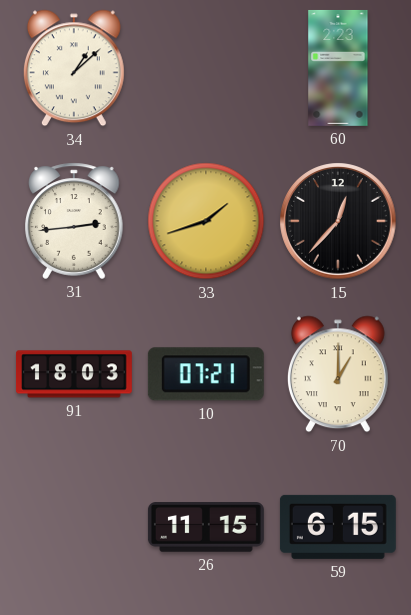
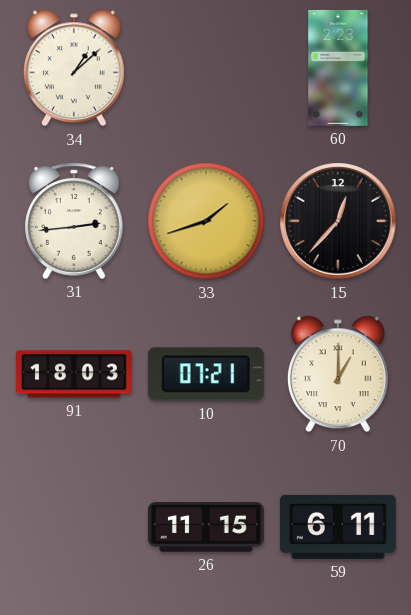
59: 6:15 -> 6:11
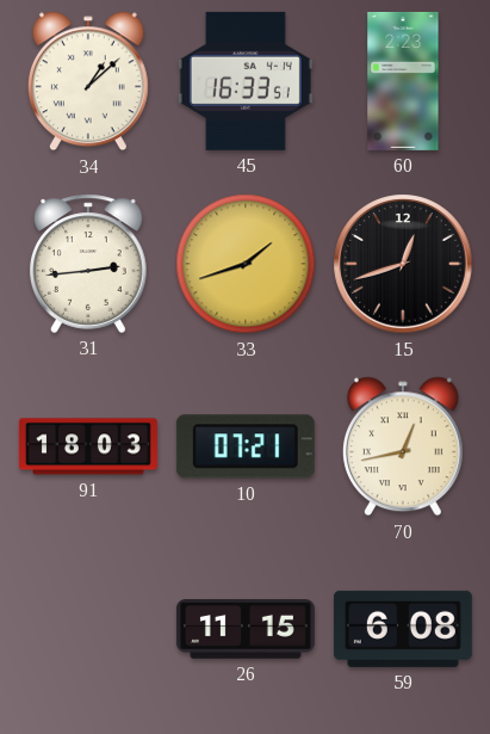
45: none -> 16:33
15: 12:37 -> 12:42
70: 1:00 -> 12:43
59: 6:11 -> 6:08
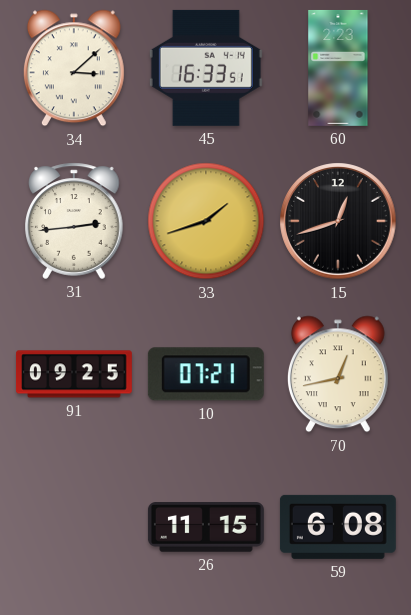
34: 1:08 -> 3:08
91: 18:03 -> 09:25
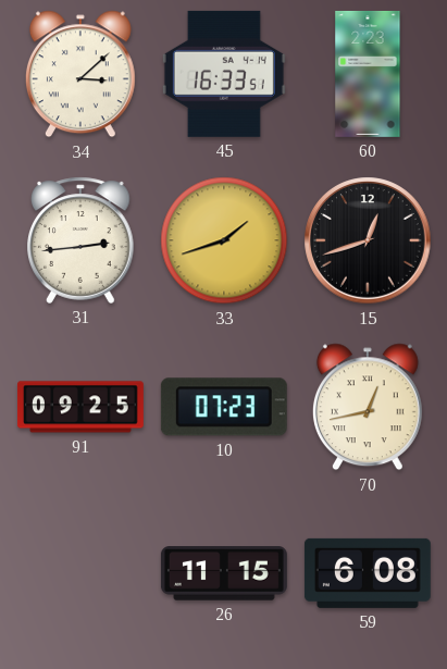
10: 07:21 -> 07:23
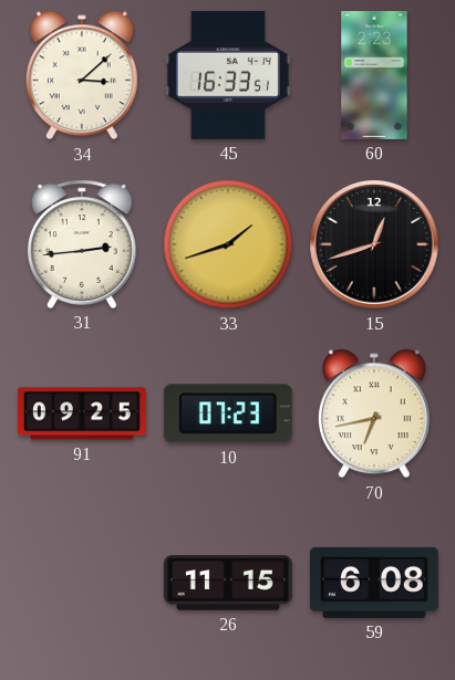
70: 12:43 -> 6:43
